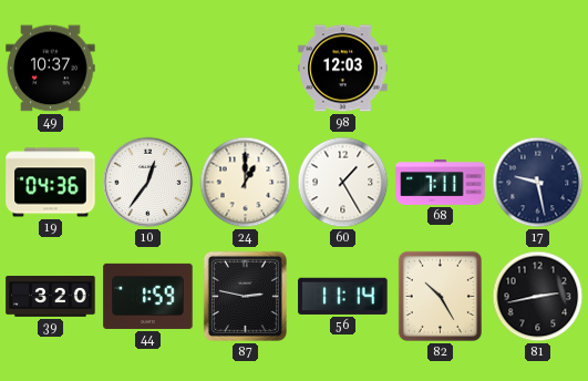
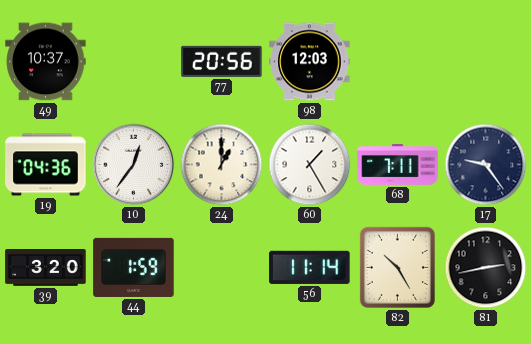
77: none -> 20:56
17: 9:28 -> 9:24
87: 2:47 -> none
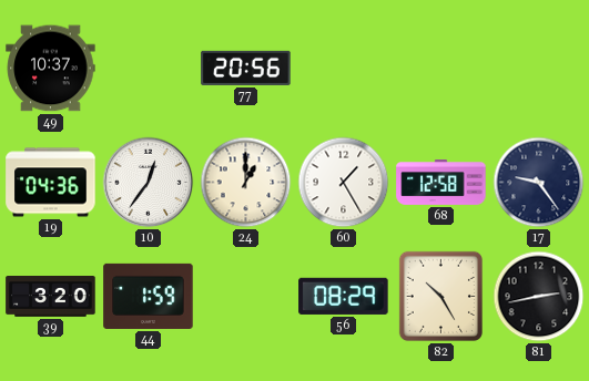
98: 12:03 -> none
68: 7:11 -> 12:58
56: 11:14 -> 08:29
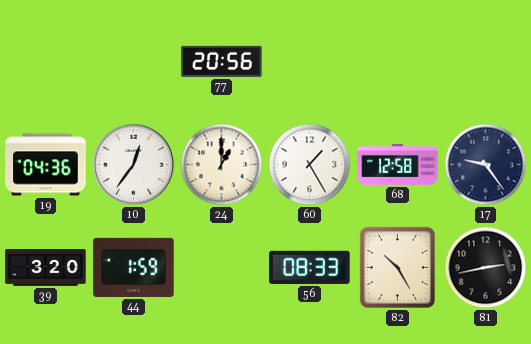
49: 10:37 -> none
56: 08:29 -> 08:33
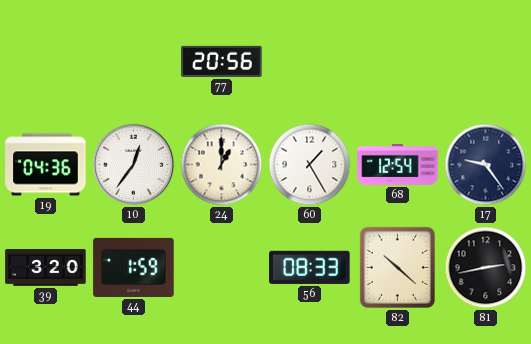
68: 12:58 -> 12:54
82: 10:25 -> 10:22
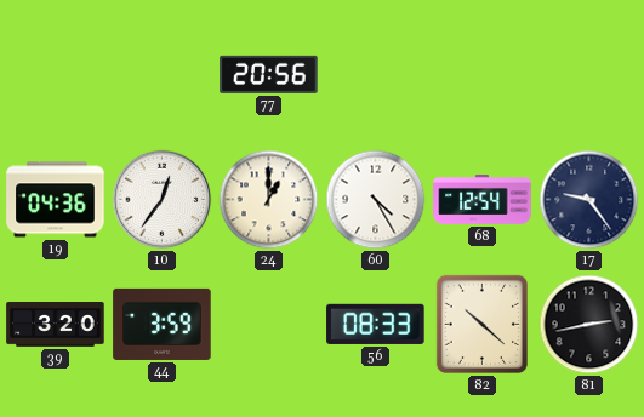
60: 1:25 -> 4:25
44: 1:59 -> 3:59
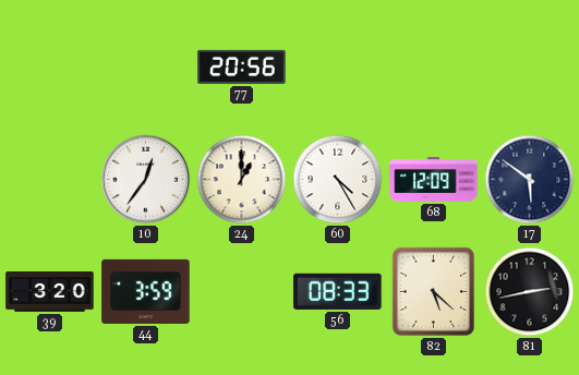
19: 04:36 -> none
68: 12:54 -> 12:09
17: 9:24 -> 5:51
82: 10:22 -> 5:22
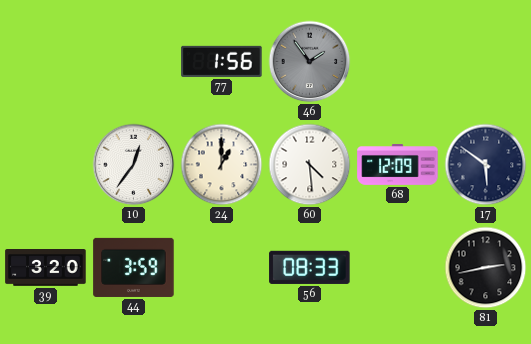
77: 20:56 -> 1:56
46: none -> 1:54
60: 4:25 -> 4:29
82: 5:22 -> none
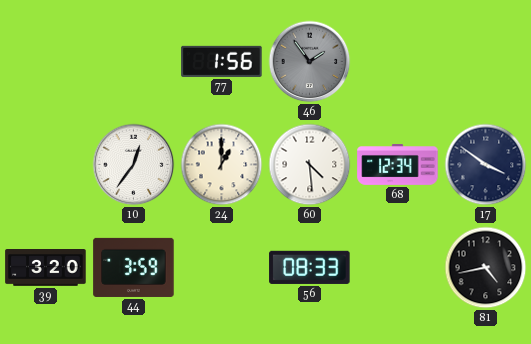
68: 12:09 -> 12:34
17: 5:51 -> 3:51
81: 2:43 -> 4:43
